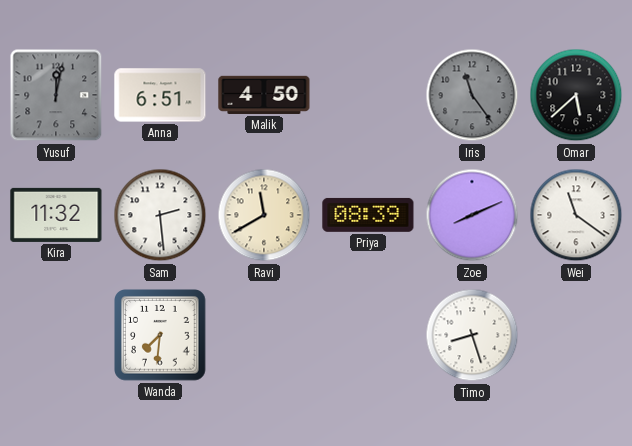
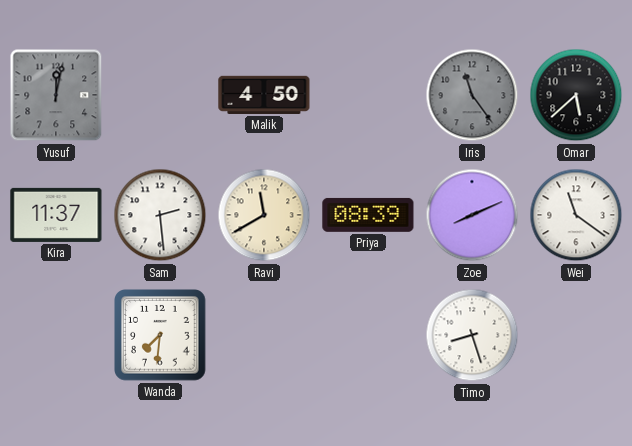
Anna: 6:51 -> none
Kira: 11:32 -> 11:37
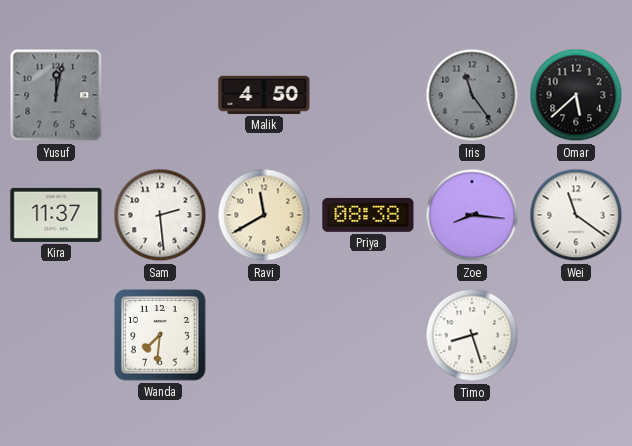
Priya: 08:39 -> 08:38
Zoe: 8:11 -> 8:16
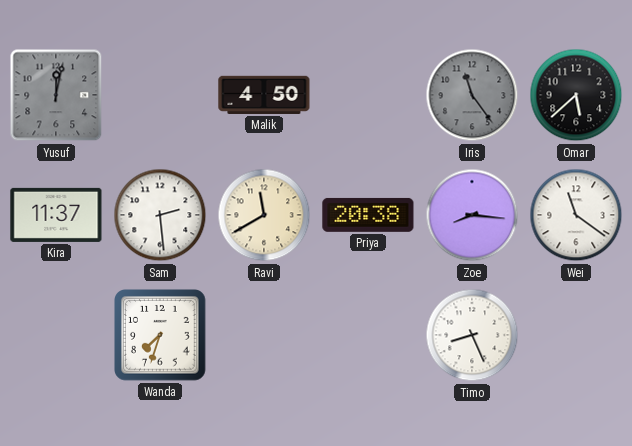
Priya: 08:38 -> 20:38
Wanda: 7:31 -> 7:33
Timo: 8:27 -> 8:26
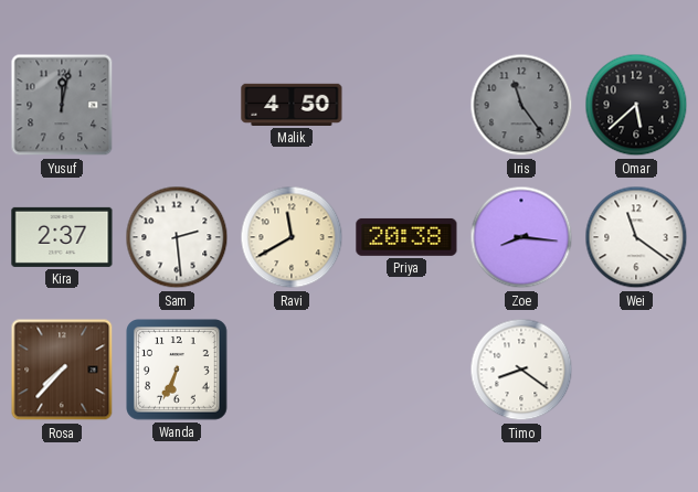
Kira: 11:37 -> 2:37
Rosa: none -> 7:37
Wanda: 7:33 -> 6:34
Timo: 8:26 -> 8:21
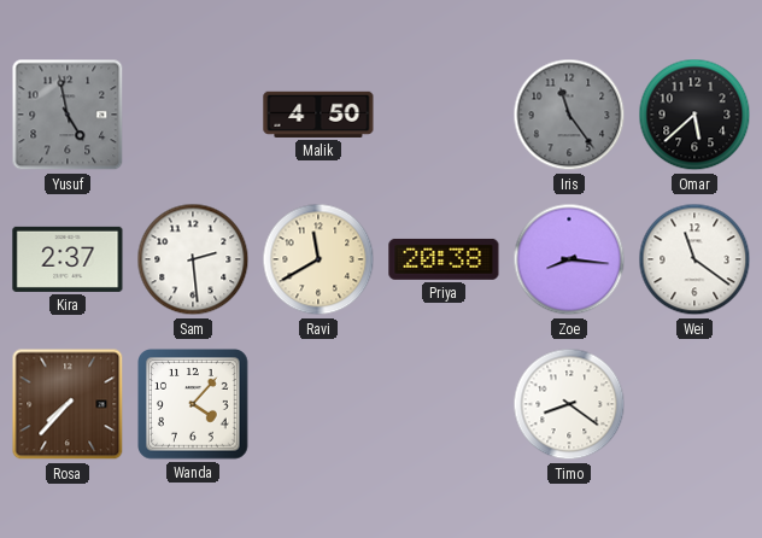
Yusuf: 12:02 -> 4:58
Wanda: 6:34 -> 4:07
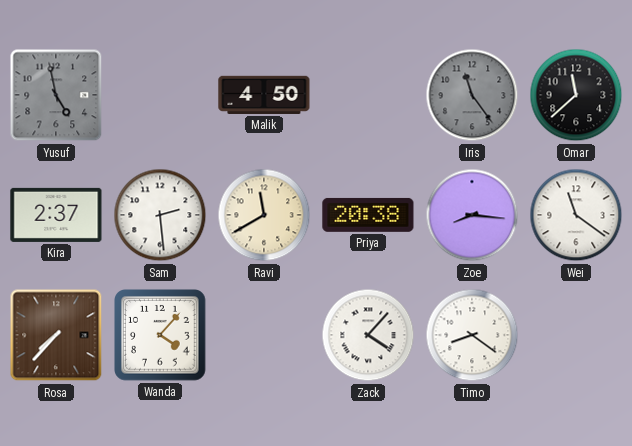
Omar: 5:38 -> 11:38
Zack: none -> 4:07
